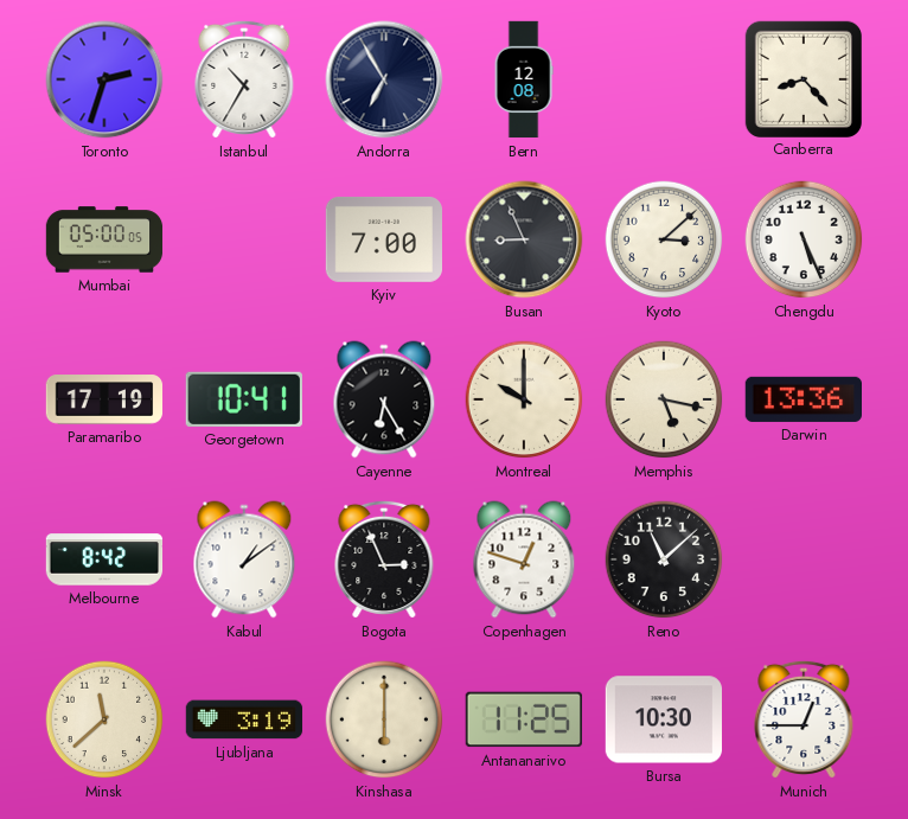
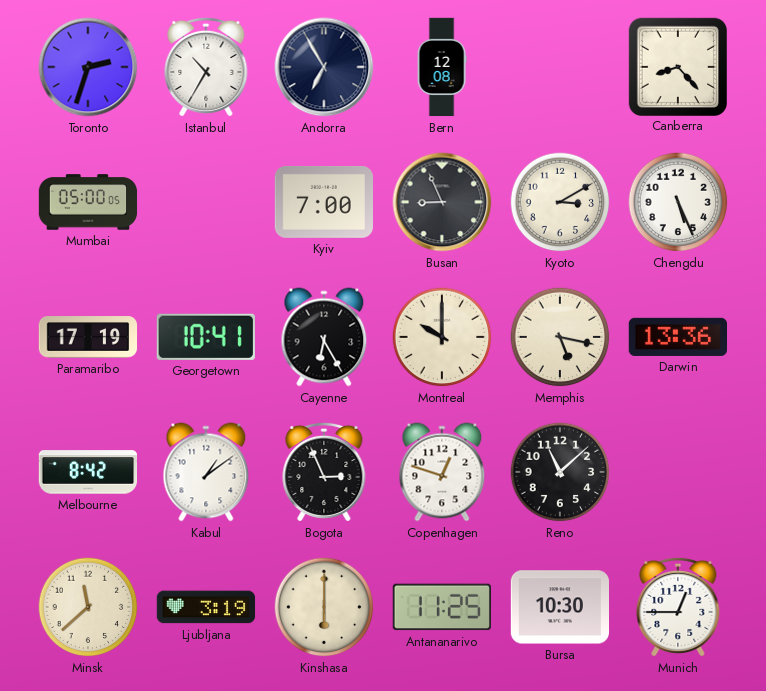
Kyoto: 3:08 -> 3:10
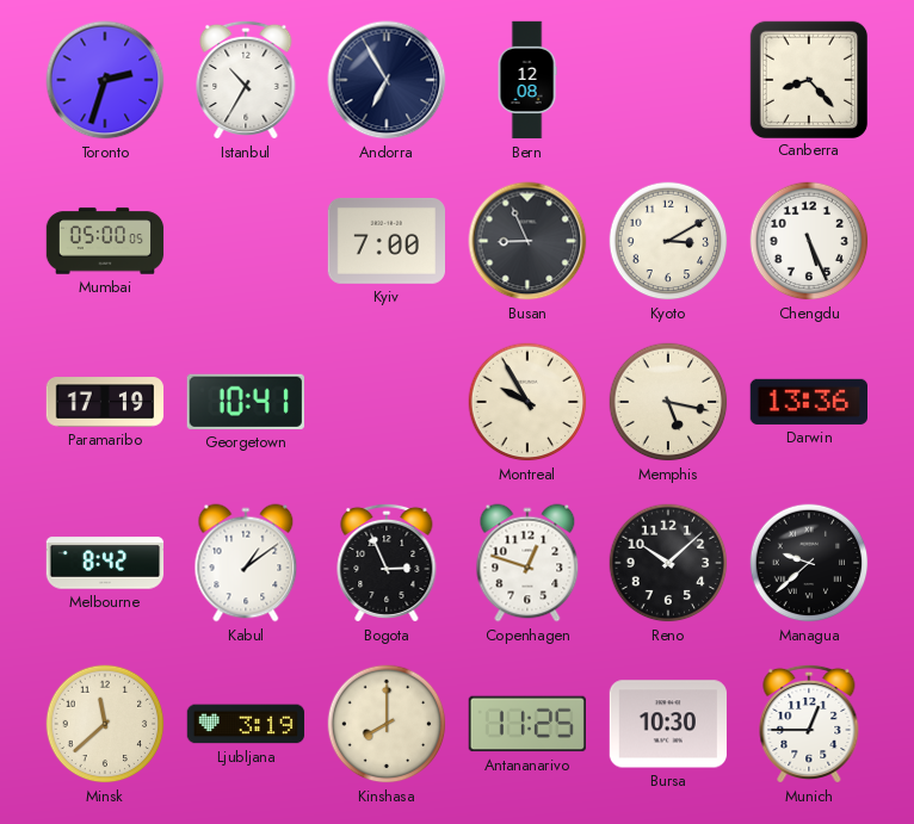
Cayenne: 6:25 -> none
Montreal: 10:00 -> 9:55
Reno: 11:08 -> 10:08
Managua: none -> 9:38
Kinshasa: 6:00 -> 8:00
